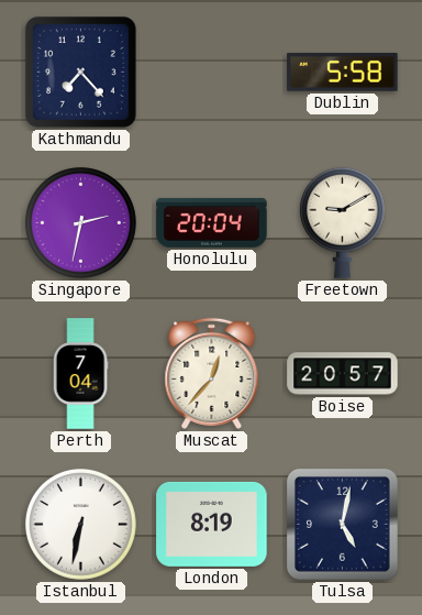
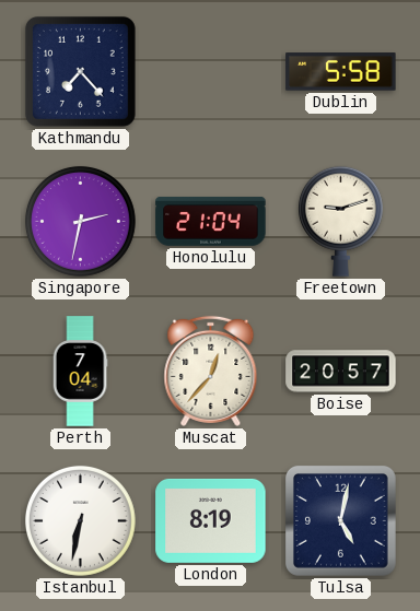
Honolulu: 20:04 -> 21:04
Freetown: 9:10 -> 9:12
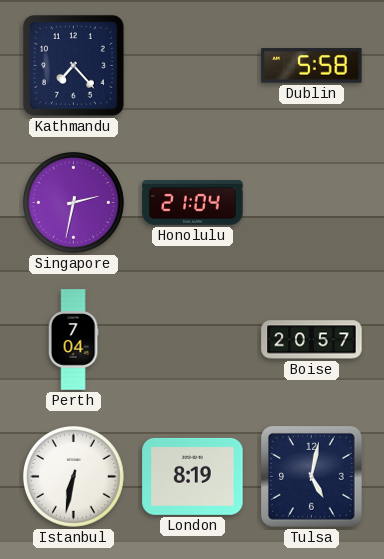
Freetown: 9:12 -> none
Muscat: 12:37 -> none
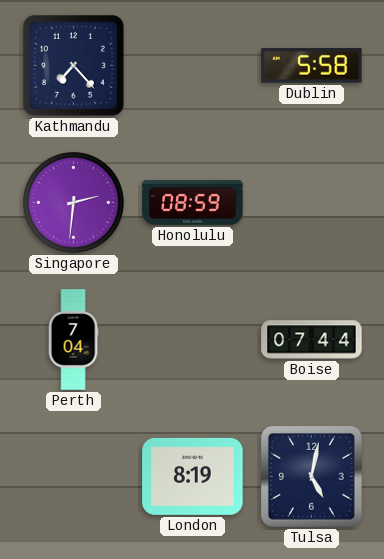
Singapore: 2:32 -> 2:31
Honolulu: 21:04 -> 08:59
Boise: 20:57 -> 07:44
Istanbul: 6:32 -> none
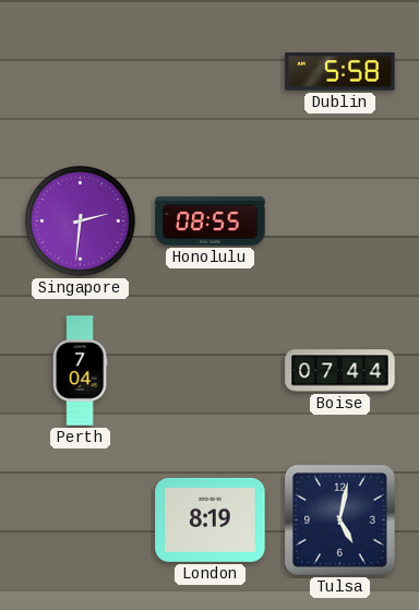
Kathmandu: 7:23 -> none
Honolulu: 08:59 -> 08:55
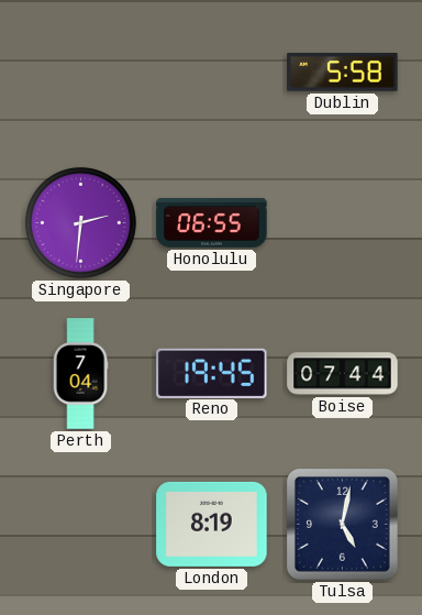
Honolulu: 08:55 -> 06:55
Reno: none -> 19:45
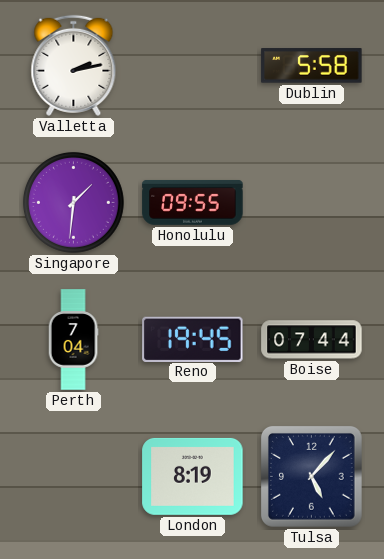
Valletta: none -> 2:13
Singapore: 2:31 -> 1:31
Honolulu: 06:55 -> 09:55
Tulsa: 5:02 -> 5:07
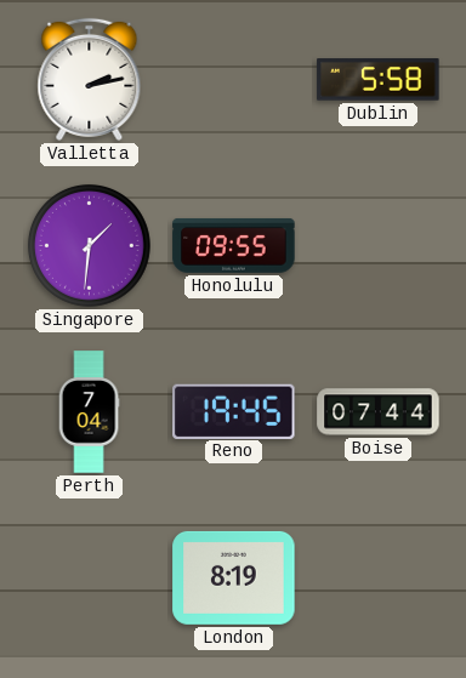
Tulsa: 5:07 -> none
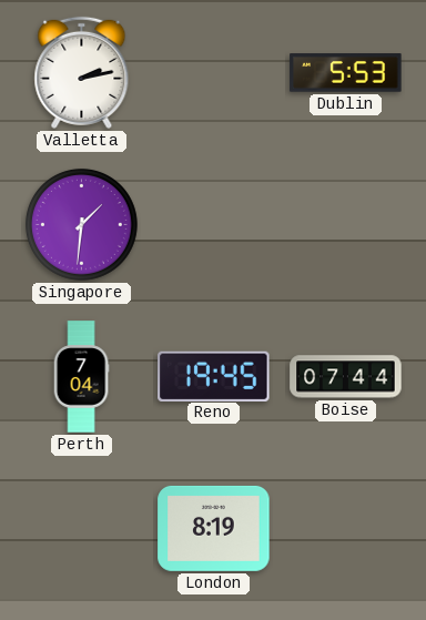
Dublin: 5:58 -> 5:53
Honolulu: 09:55 -> none
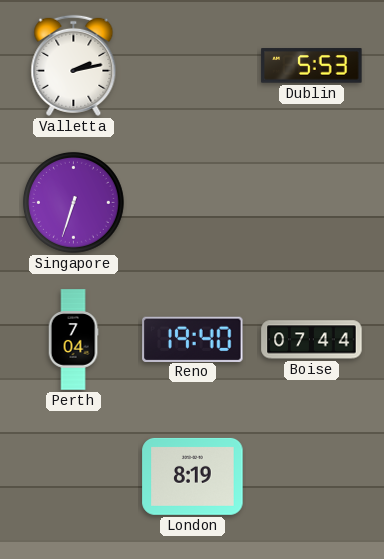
Singapore: 1:31 -> 6:33
Reno: 19:45 -> 19:40
